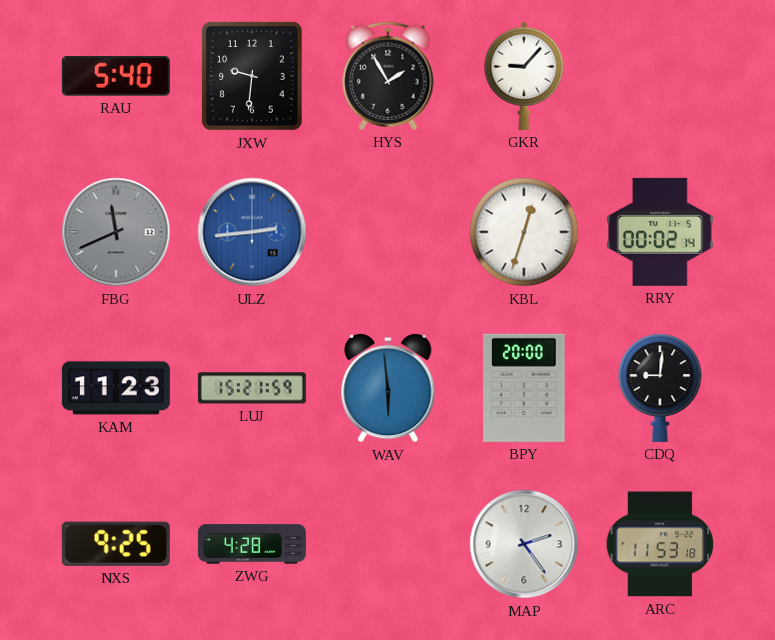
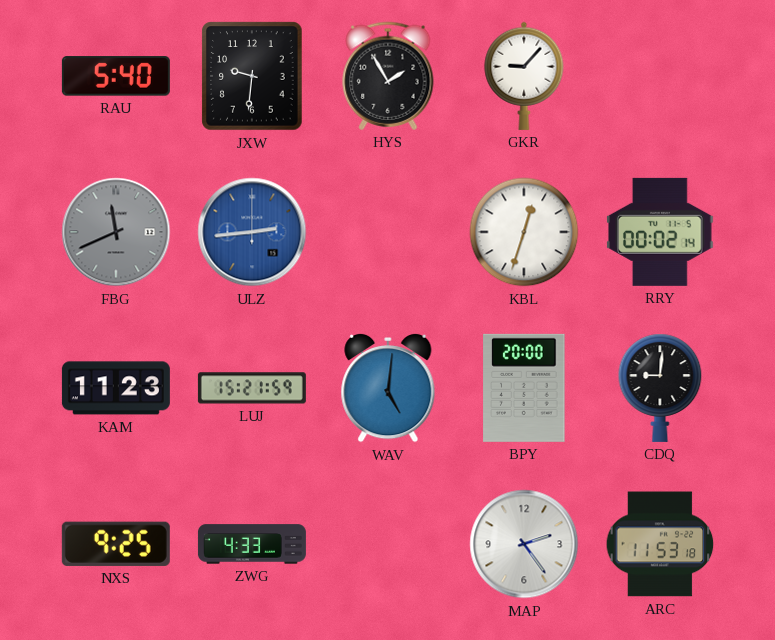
WAV: 5:59 -> 5:01
ZWG: 4:28 -> 4:33
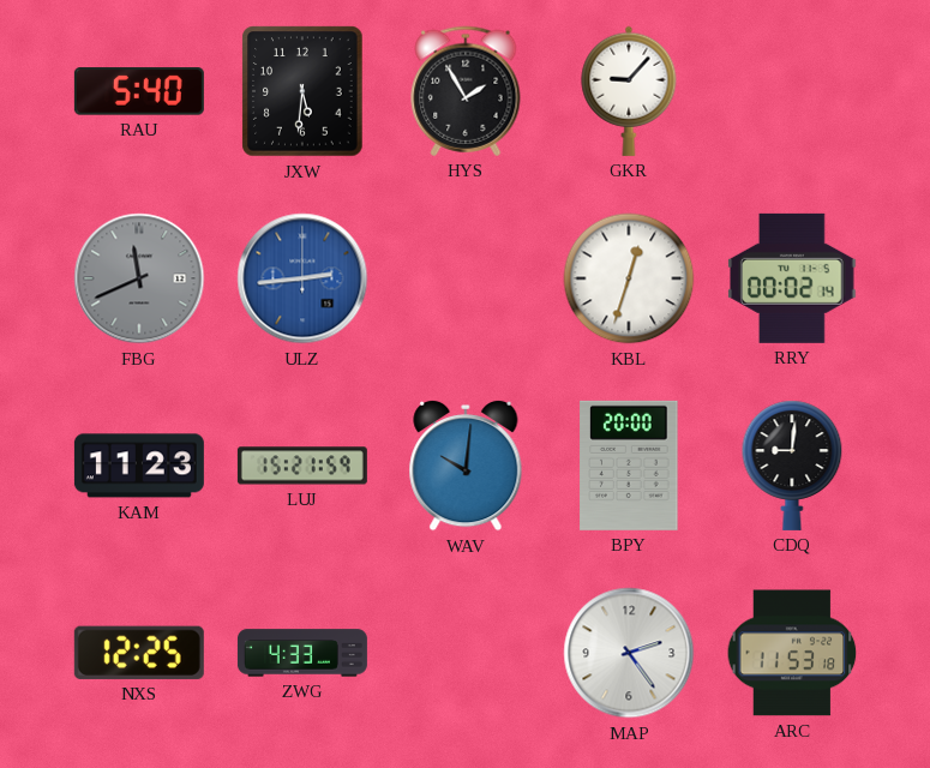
JXW: 9:31 -> 5:31
WAV: 5:01 -> 10:01
NXS: 9:25 -> 12:25
